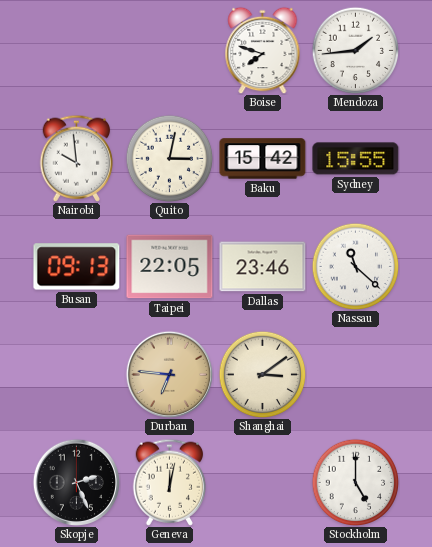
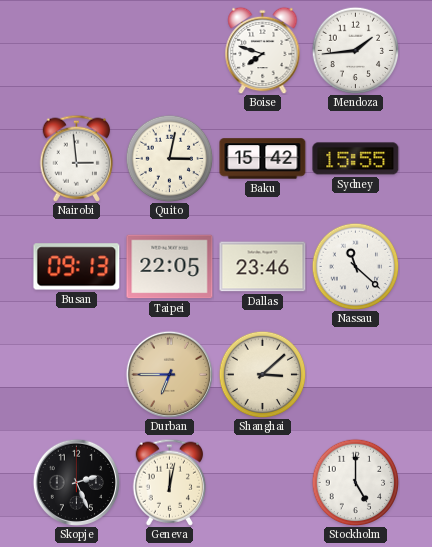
Nairobi: 9:59 -> 2:59
Durban: 6:46 -> 6:45
Shanghai: 3:09 -> 3:08
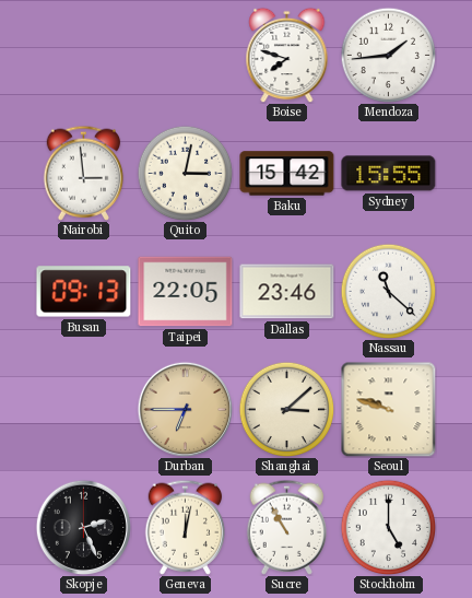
Seoul: none -> 9:48
Sucre: none -> 10:55
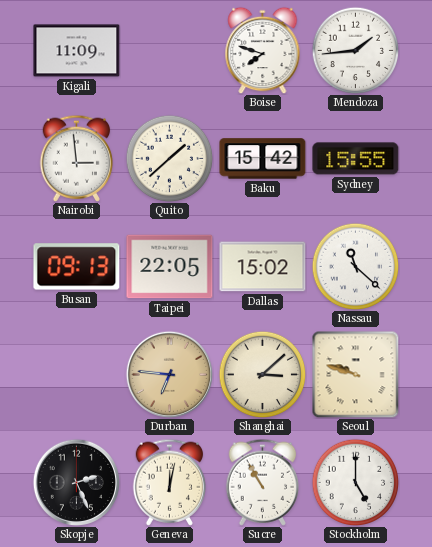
Kigali: none -> 11:09
Quito: 3:02 -> 1:38
Dallas: 23:46 -> 15:02
Durban: 6:45 -> 6:46
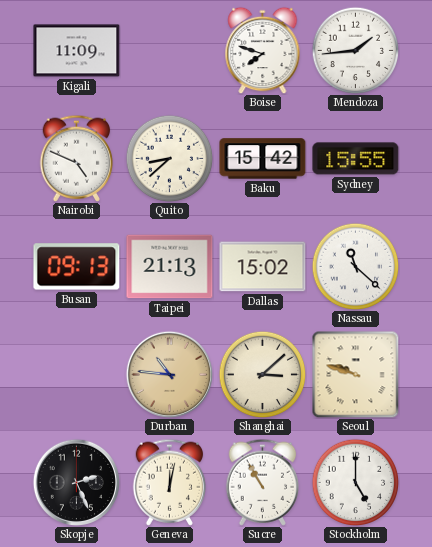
Nairobi: 2:59 -> 4:49
Quito: 1:38 -> 8:38
Taipei: 22:05 -> 21:13
Durban: 6:46 -> 10:46
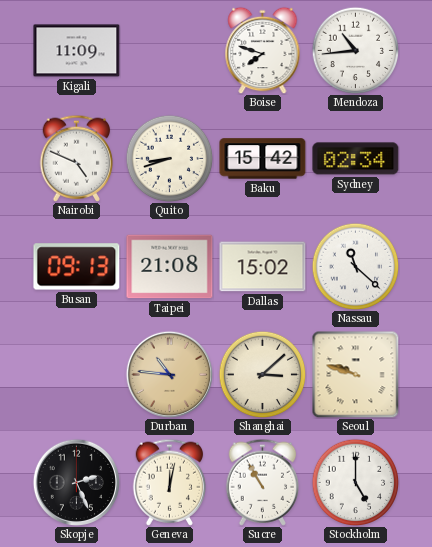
Mendoza: 1:44 -> 10:44
Quito: 8:38 -> 8:42
Sydney: 15:55 -> 02:34
Taipei: 21:13 -> 21:08
